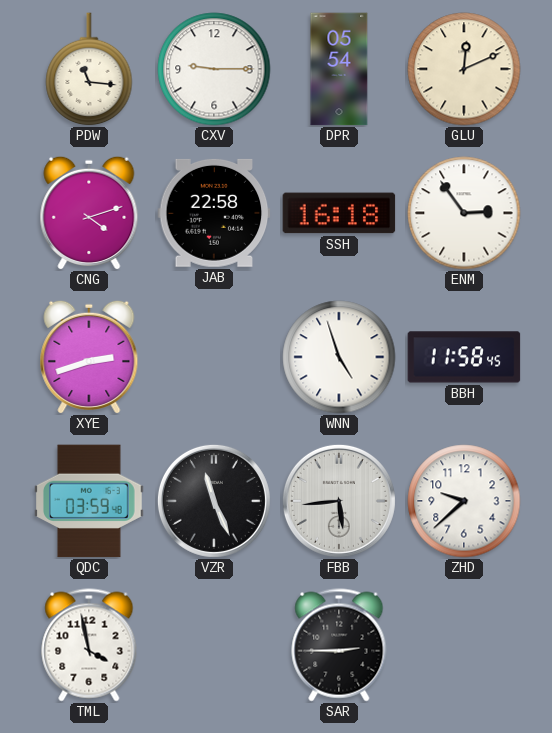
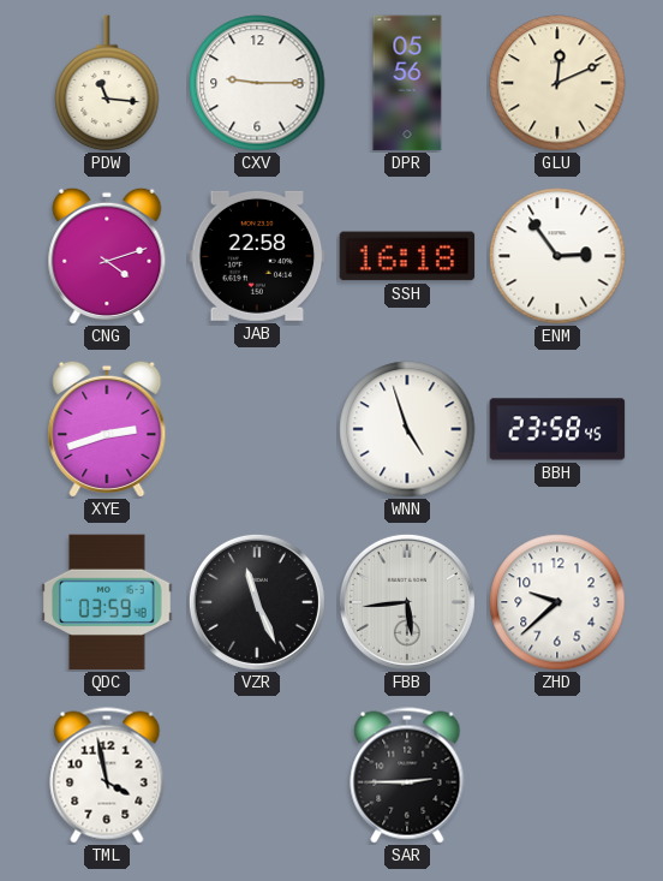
DPR: 05:54 -> 05:56
BBH: 11:58 -> 23:58
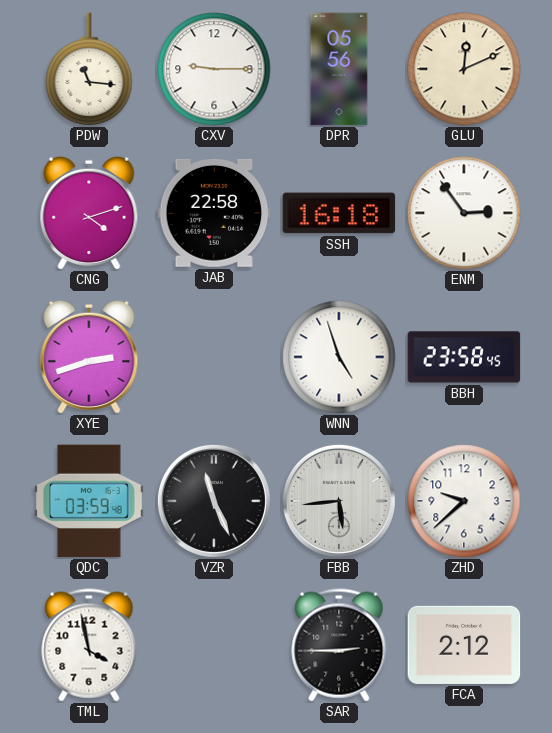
FCA: none -> 2:12
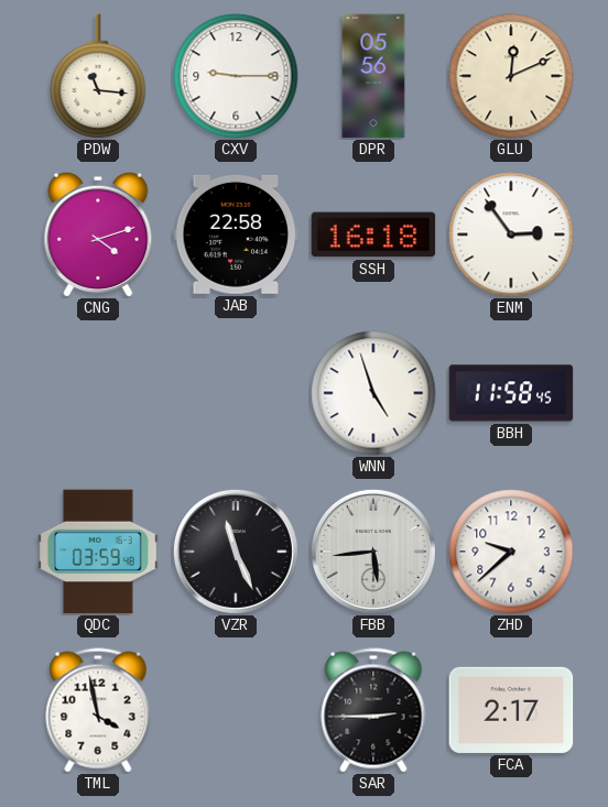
XYE: 2:42 -> none
BBH: 23:58 -> 11:58
FCA: 2:12 -> 2:17
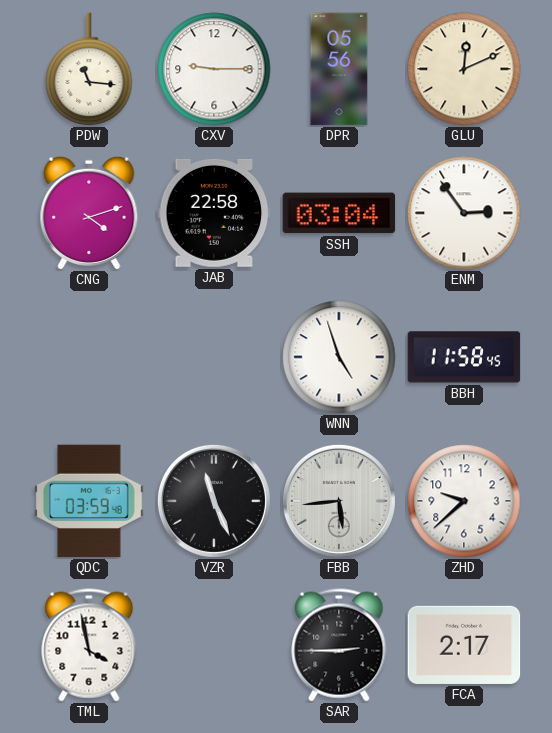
SSH: 16:18 -> 03:04
